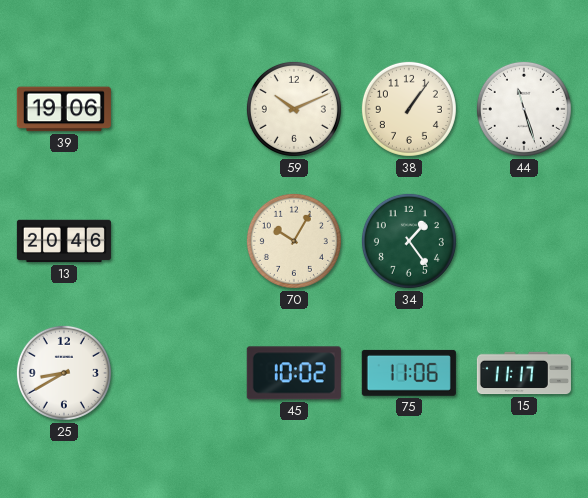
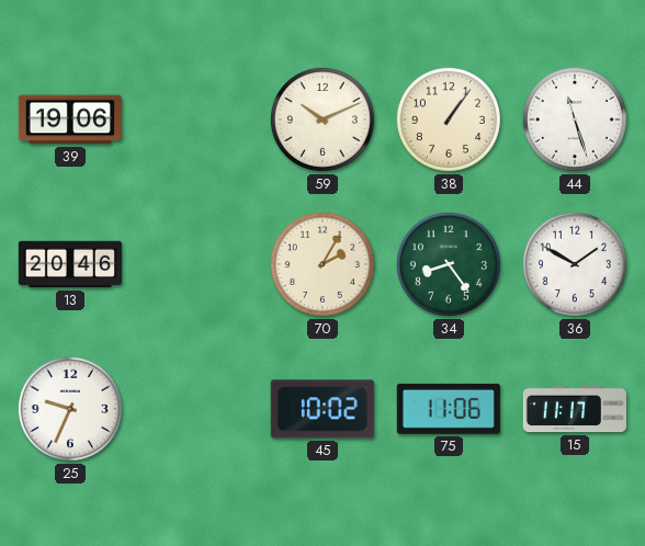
70: 10:05 -> 2:05
34: 1:24 -> 8:24
36: none -> 1:50
25: 8:40 -> 9:34
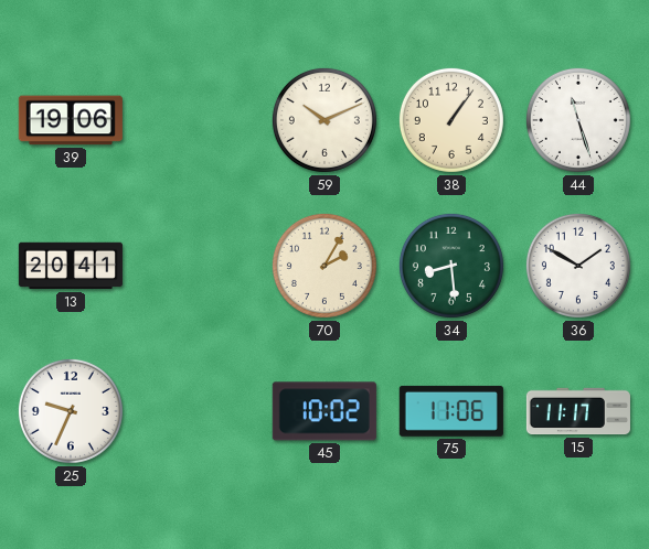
13: 20:46 -> 20:41
34: 8:24 -> 8:29
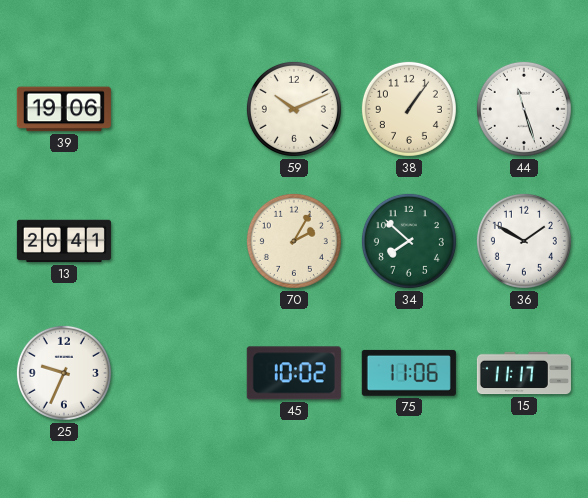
34: 8:29 -> 7:52
